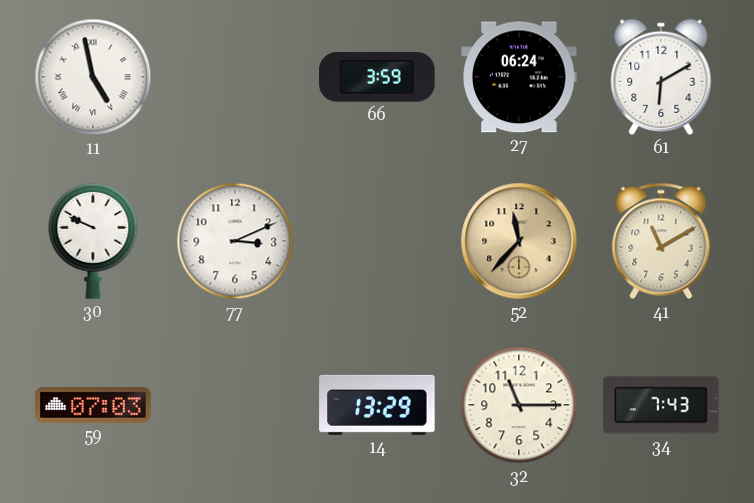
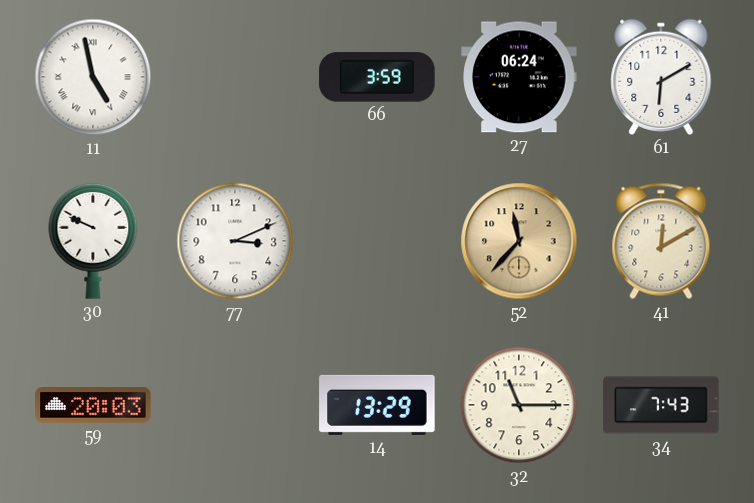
41: 11:10 -> 12:10
59: 07:03 -> 20:03
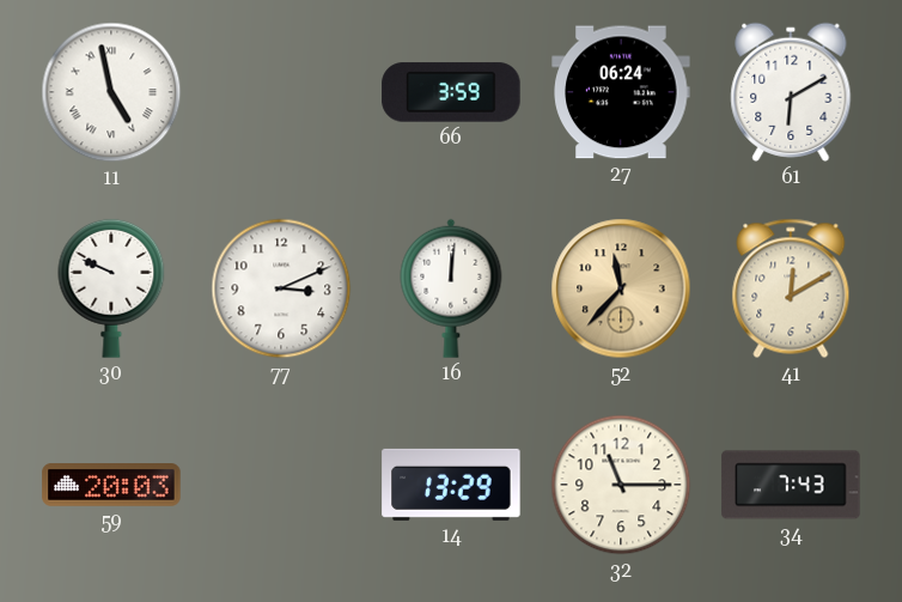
16: none -> 12:01
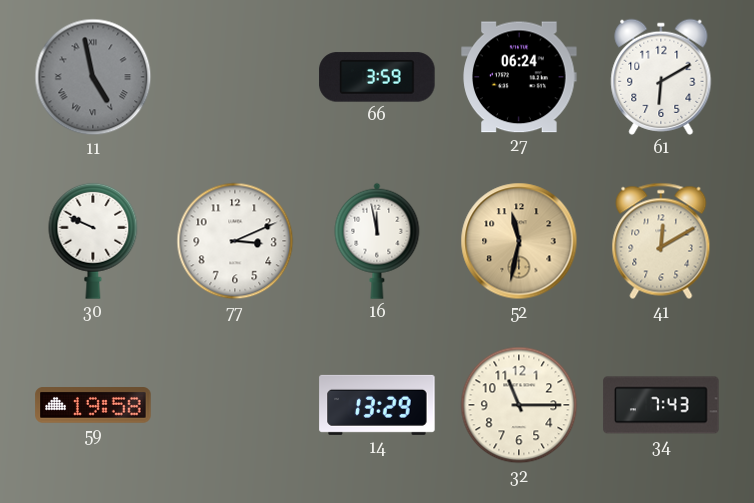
11 dial: white -> grey
16: 12:01 -> 11:58
52: 11:37 -> 11:32
59: 20:03 -> 19:58
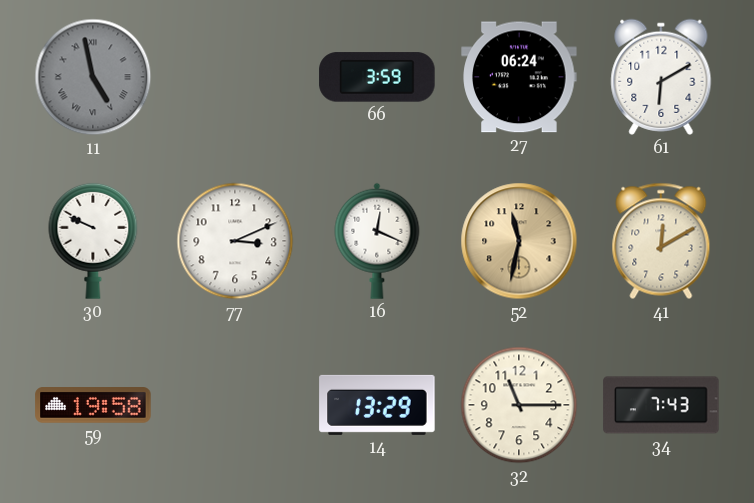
16: 11:58 -> 12:19
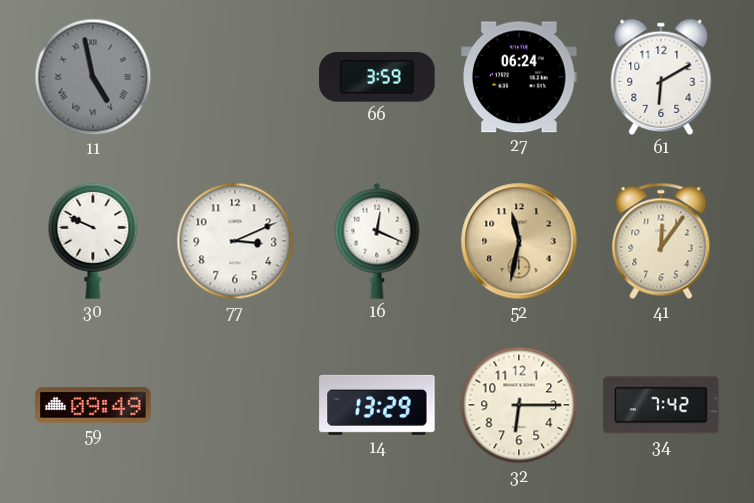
41: 12:10 -> 12:06
59: 19:58 -> 09:49
32: 11:15 -> 6:15
34: 7:43 -> 7:42
